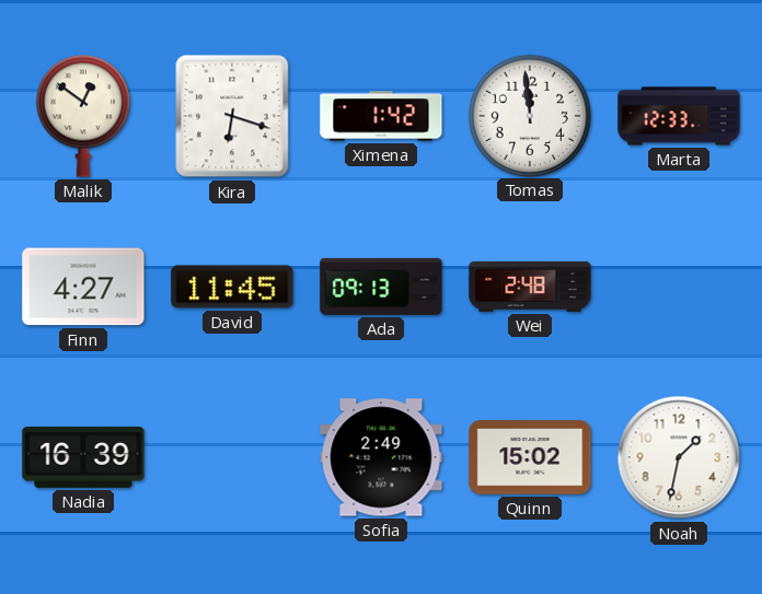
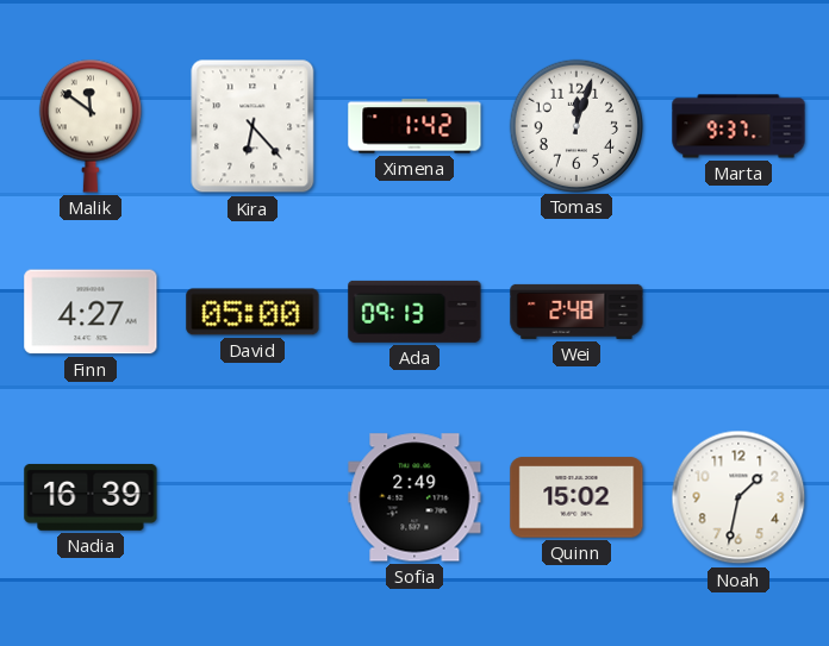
Malik: 12:51 -> 11:51
Kira: 6:18 -> 6:23
Tomas: 11:59 -> 12:03
Marta: 12:33 -> 9:37
David: 11:45 -> 05:00
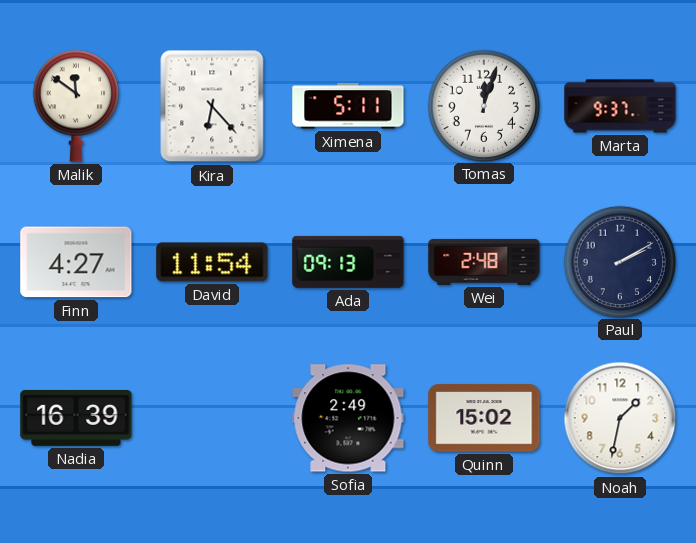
Ximena: 1:42 -> 5:11
David: 05:00 -> 11:54
Paul: none -> 2:10
